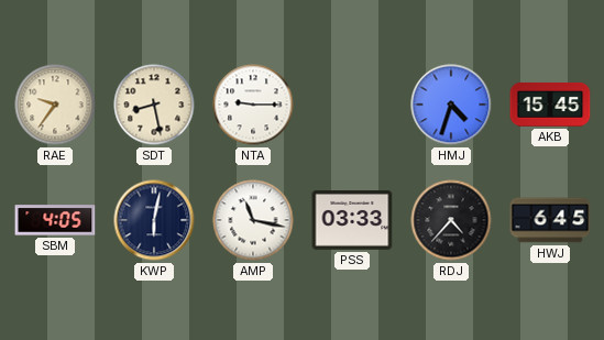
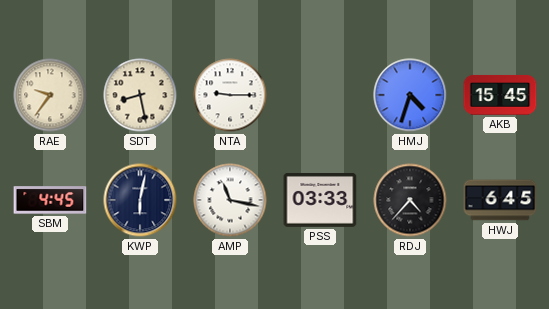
SBM: 4:05 -> 4:45
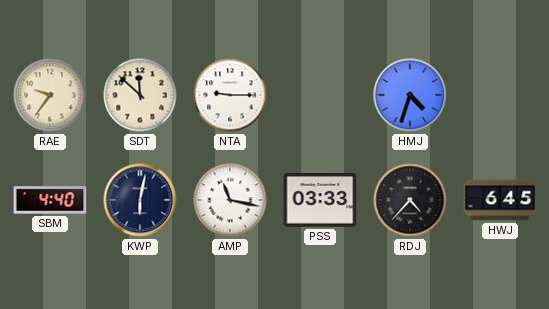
SDT: 8:28 -> 11:52
AKB: 15:45 -> none
SBM: 4:45 -> 4:40
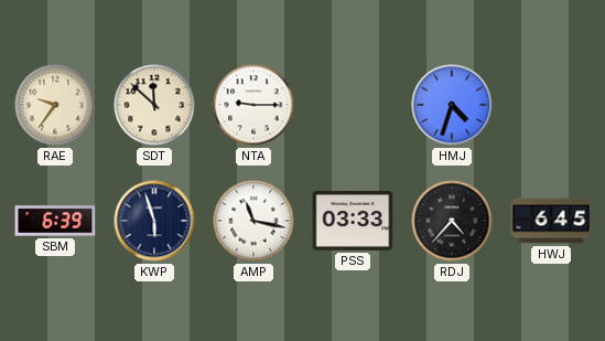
SBM: 4:40 -> 6:39
KWP: 6:02 -> 5:57
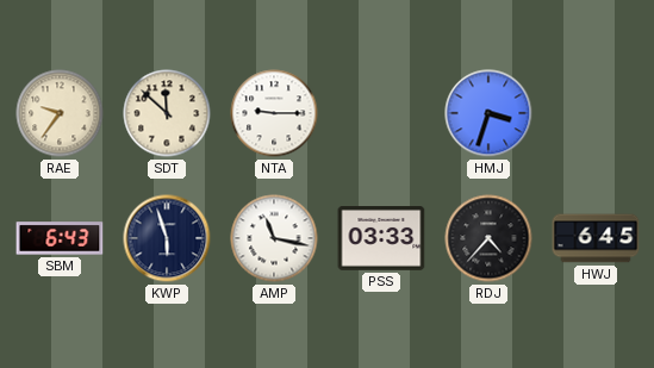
HMJ: 4:33 -> 3:33
SBM: 6:39 -> 6:43
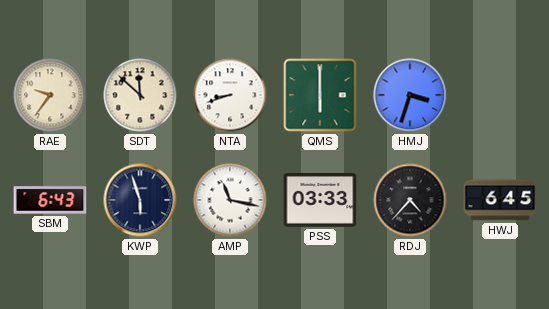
NTA: 9:15 -> 8:42
QMS: none -> 6:00
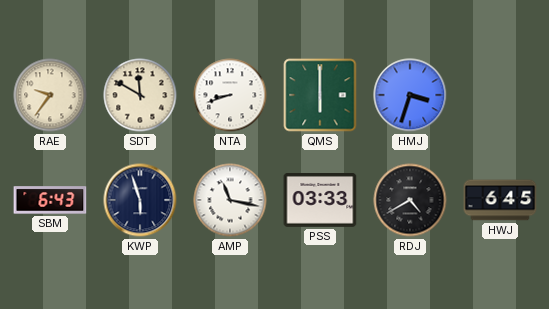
SDT: 11:52 -> 11:50
RDJ: 4:37 -> 4:40
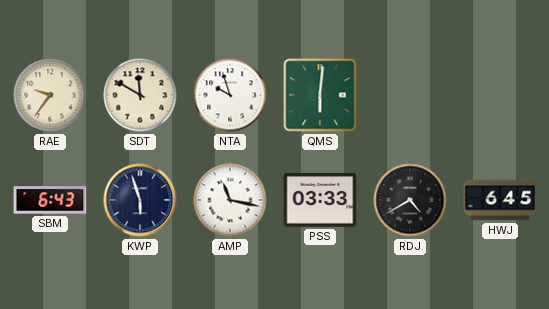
NTA: 8:42 -> 9:57
QMS: 6:00 -> 6:01
HMJ: 3:33 -> none
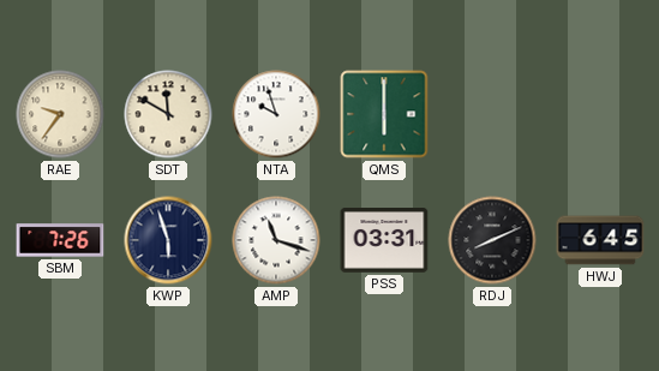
QMS: 6:01 -> 6:00
SBM: 6:43 -> 7:26
AMP: 11:17 -> 11:18
PSS: 03:33 -> 03:31
RDJ: 4:40 -> 8:11
